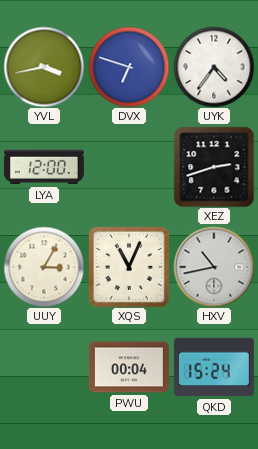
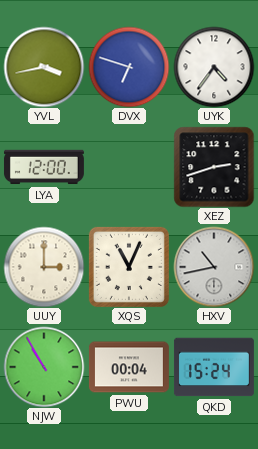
UUY: 3:05 -> 3:00
NJW: none -> 10:55
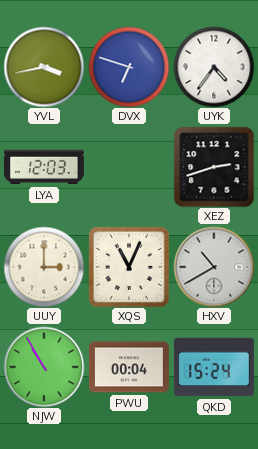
LYA: 12:00 -> 12:03
HXV: 10:43 -> 10:40
